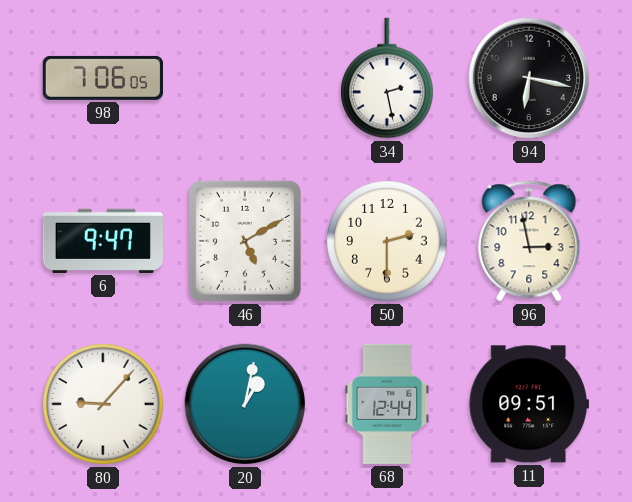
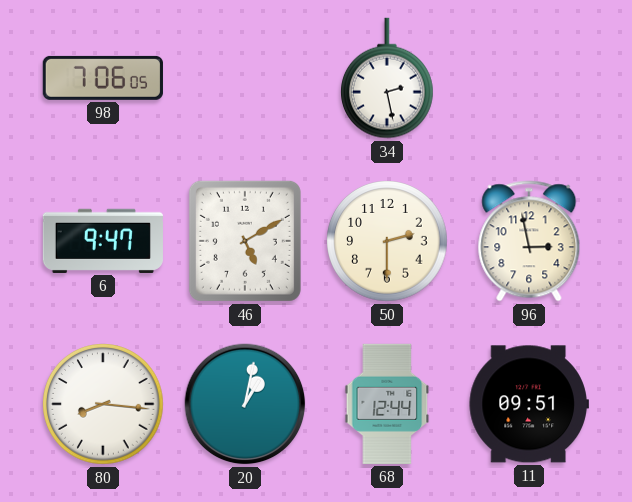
94: 6:17 -> none
80: 9:07 -> 8:16
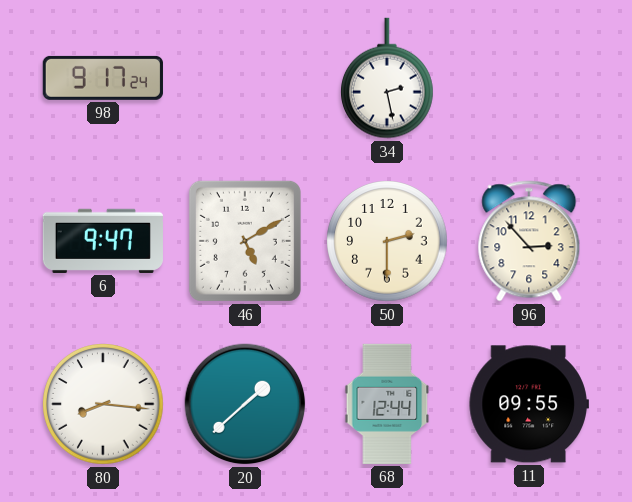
98: 7:06 -> 9:17
96: 2:58 -> 2:53
20: 1:02 -> 1:38
11: 09:51 -> 09:55
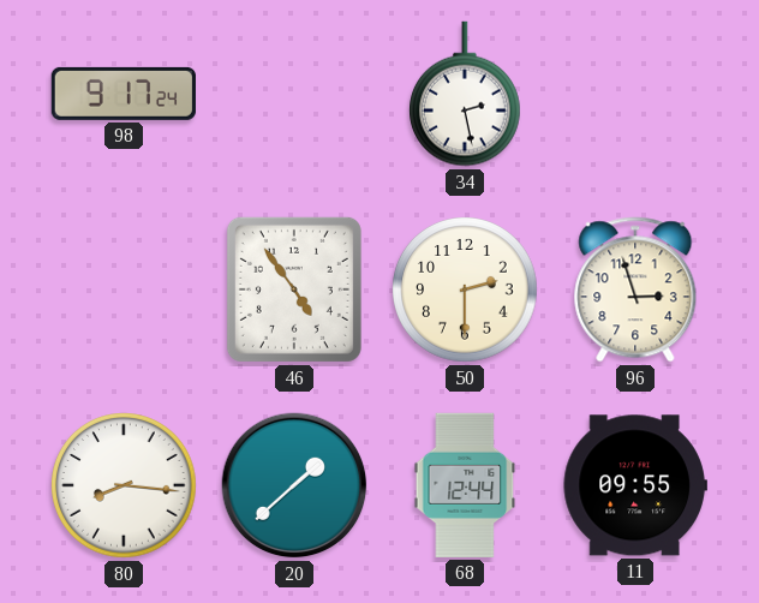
6: 9:47 -> none
46: 5:10 -> 4:54
96: 2:53 -> 2:57
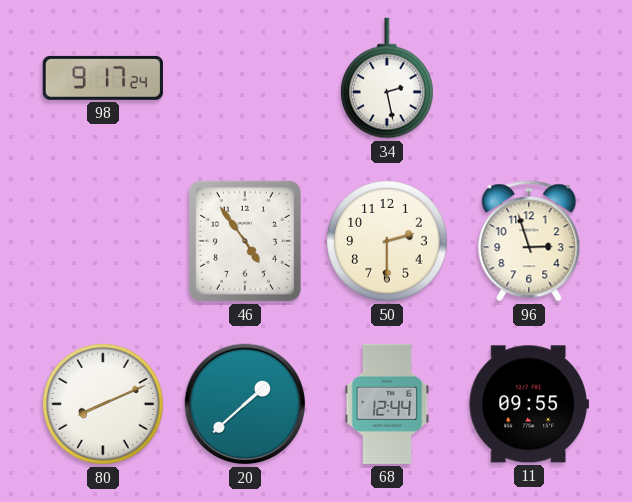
80: 8:16 -> 8:11
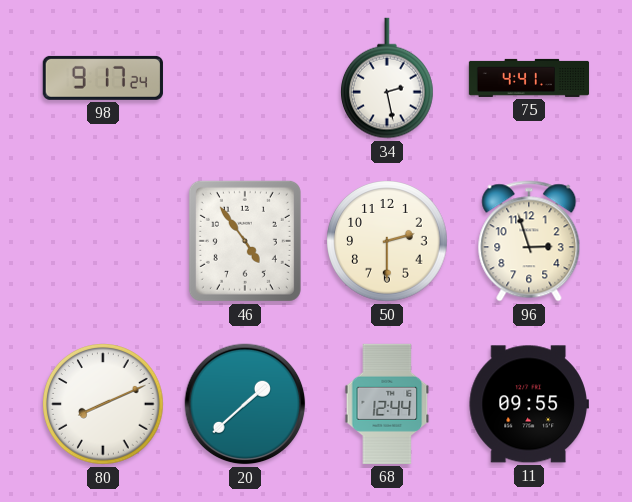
75: none -> 4:41
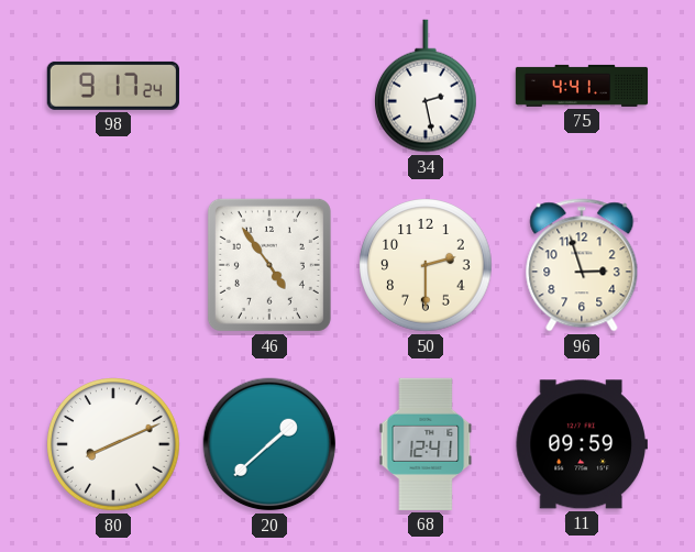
68: 12:44 -> 12:41
11: 09:55 -> 09:59
